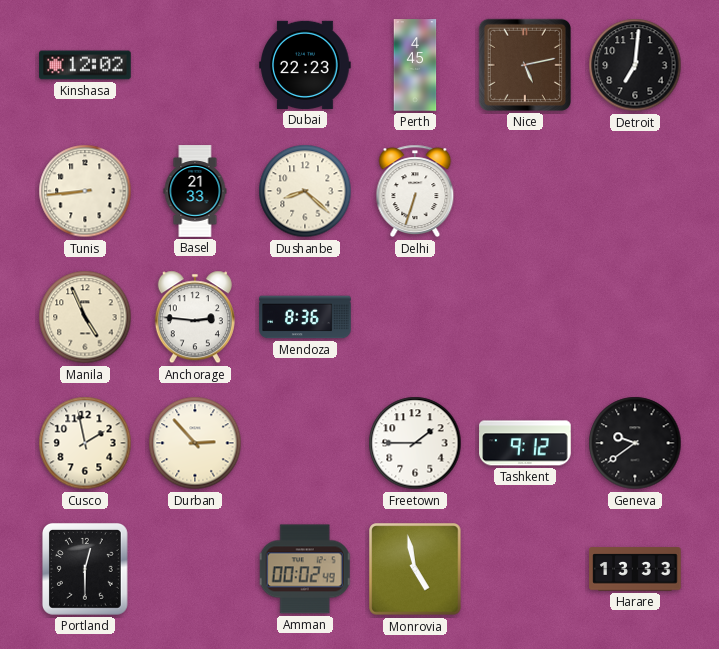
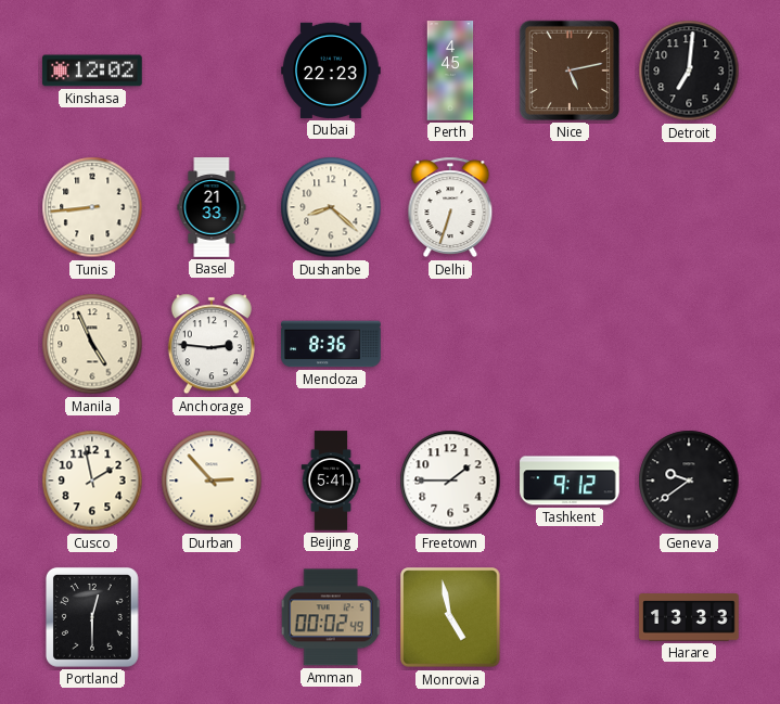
Beijing: none -> 5:41
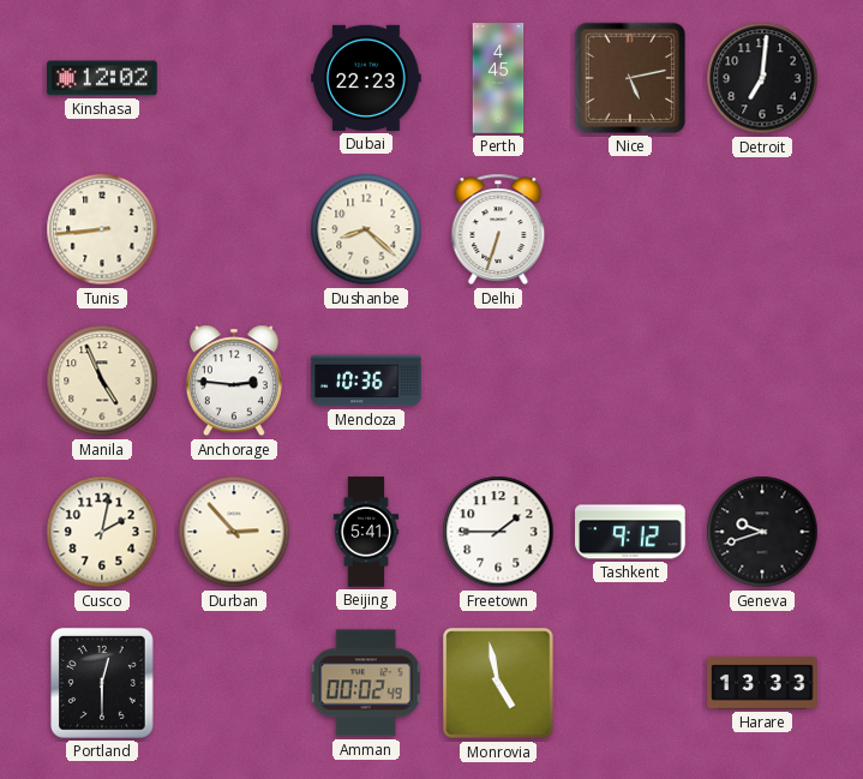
Basel: 21:33 -> none
Mendoza: 8:36 -> 10:36
Cusco: 1:58 -> 2:02
Geneva: 9:39 -> 9:42
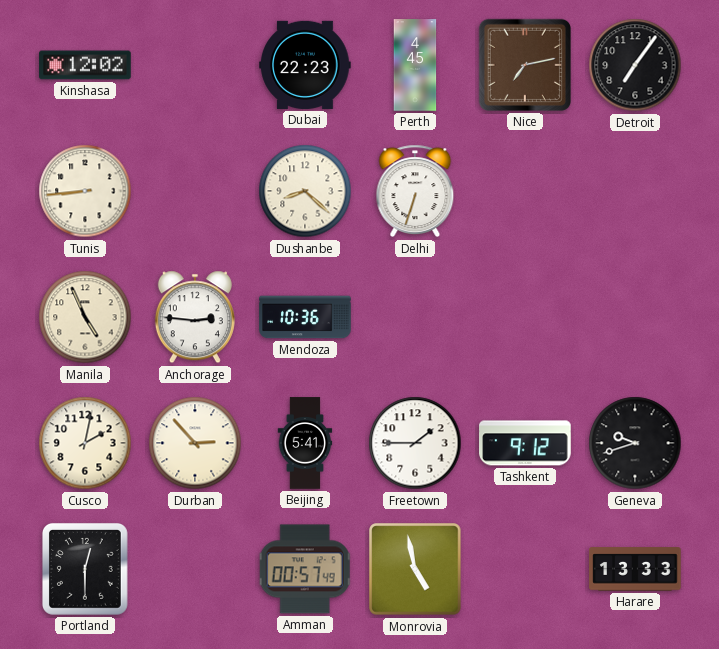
Nice: 5:13 -> 7:13
Detroit: 7:01 -> 7:06
Amman: 00:02 -> 00:57
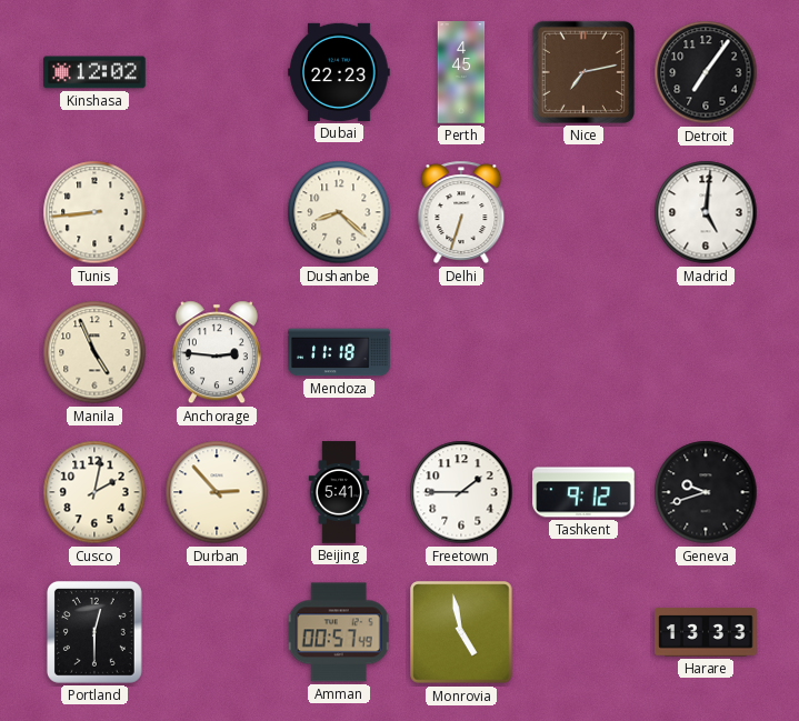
Madrid: none -> 5:01
Mendoza: 10:36 -> 11:18
